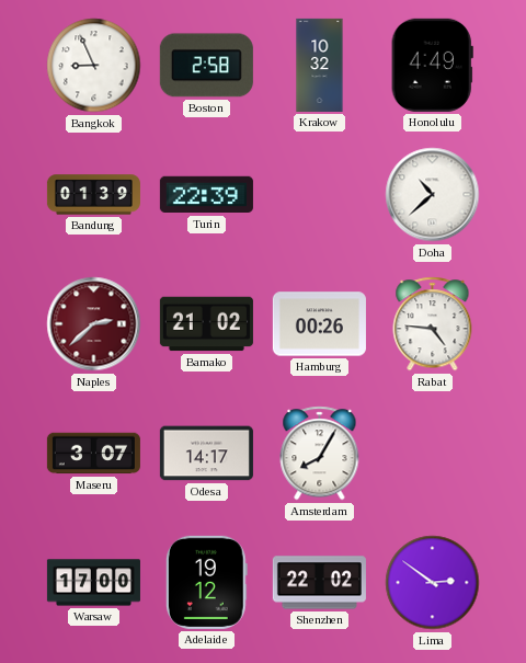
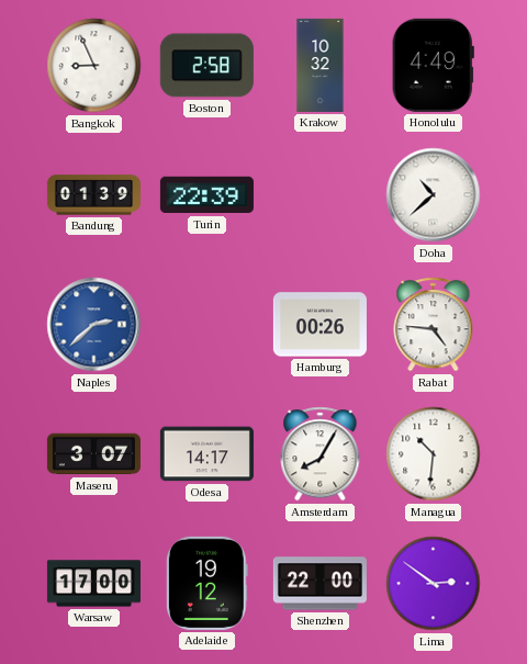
Naples dial: burgundy -> blue
Bamako: 21:02 -> none
Managua: none -> 10:31
Shenzhen: 22:02 -> 22:00
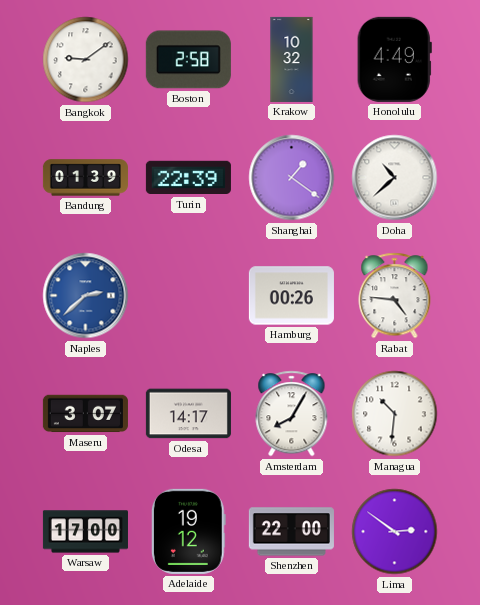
Bangkok: 8:56 -> 9:09
Shanghai: none -> 1:21
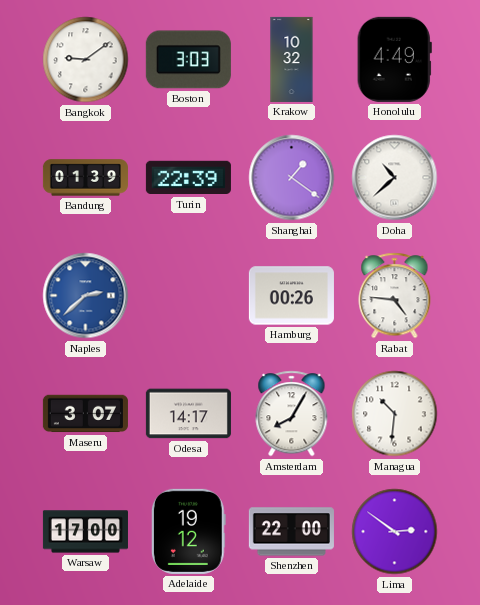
Boston: 2:58 -> 3:03
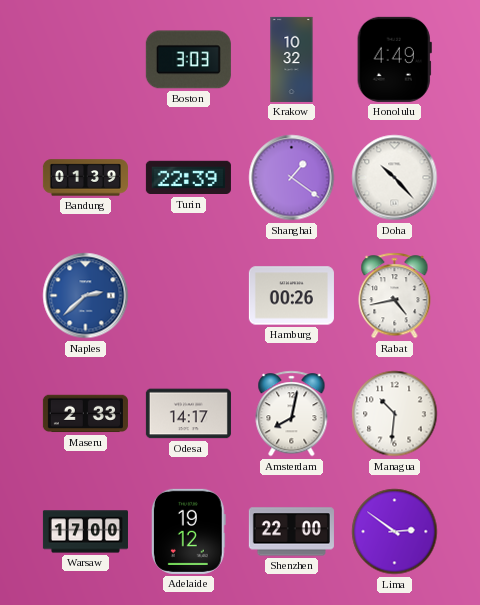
Bangkok: 9:09 -> none
Doha: 10:38 -> 10:23
Rabat: 4:46 -> 4:43
Maseru: 3:07 -> 2:33
Amsterdam: 8:05 -> 8:02
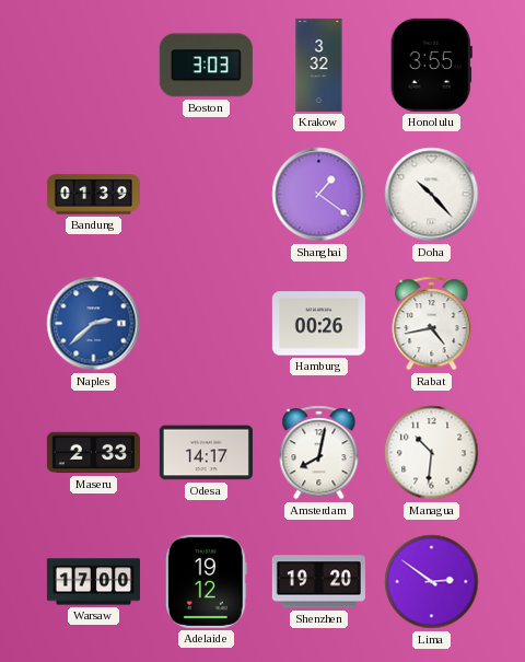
Krakow: 10:32 -> 3:32
Honolulu: 4:49 -> 3:55
Turin: 22:39 -> none
Shenzhen: 22:00 -> 19:20
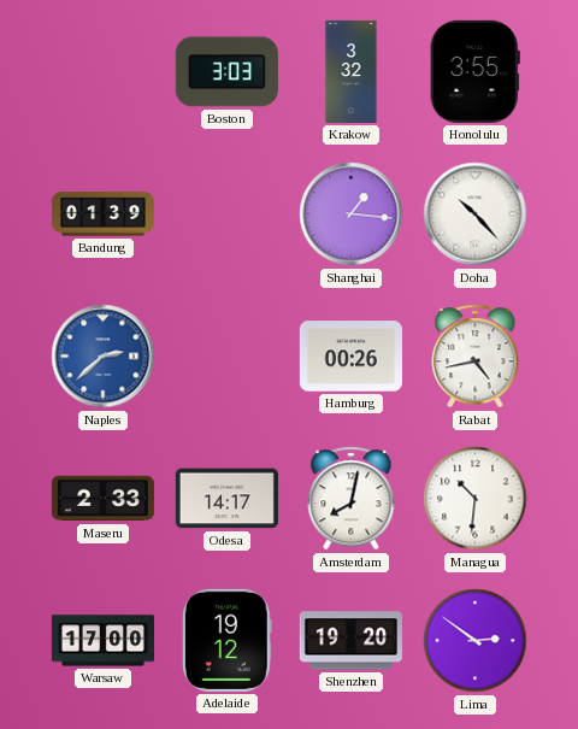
Shanghai: 1:21 -> 1:16
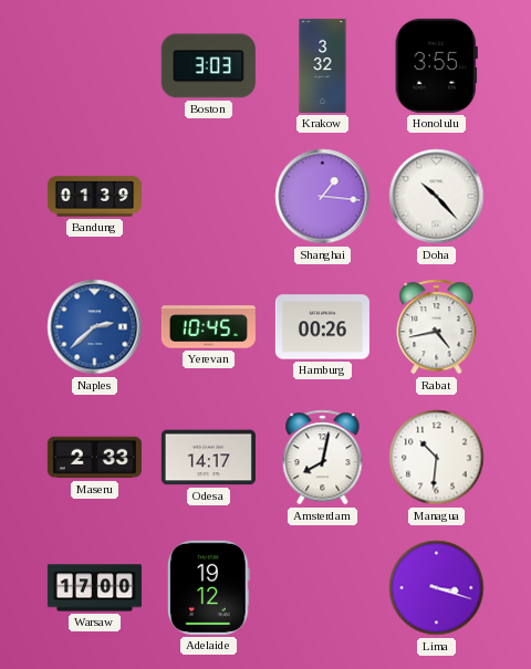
Yerevan: none -> 10:45
Shenzhen: 19:20 -> none
Lima: 2:51 -> 3:18
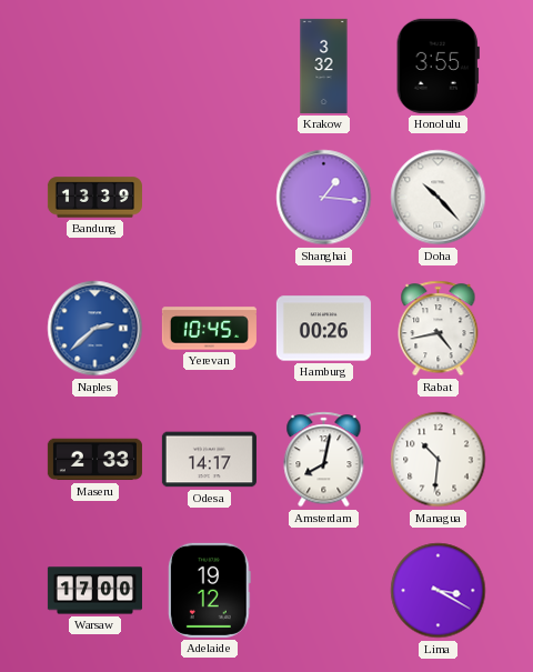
Boston: 3:03 -> none
Bandung: 01:39 -> 13:39
Lima: 3:18 -> 3:20
